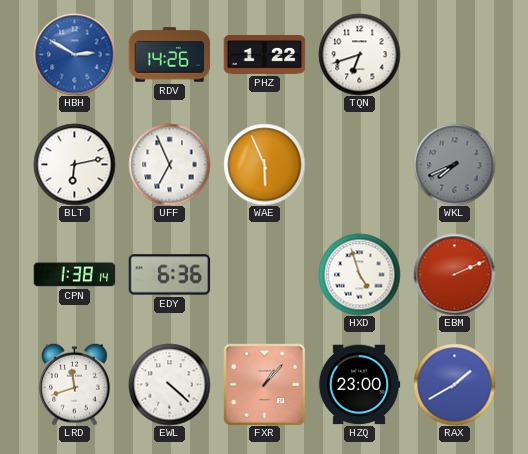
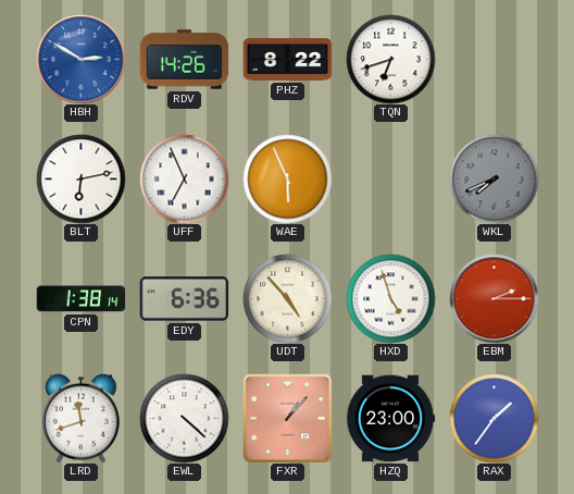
PHZ: 1:22 -> 8:22
UDT: none -> 4:53
EBM: 2:11 -> 2:15
RAX: 1:40 -> 1:36
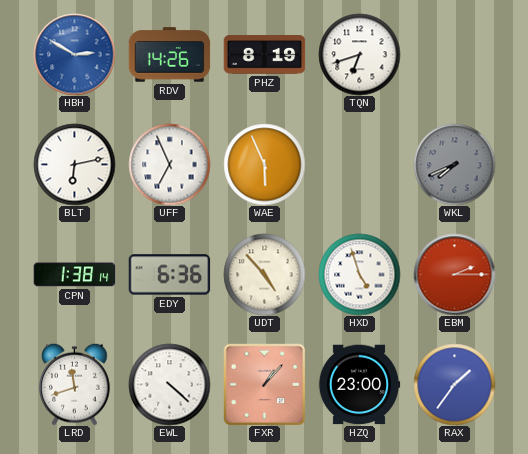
PHZ: 8:22 -> 8:19
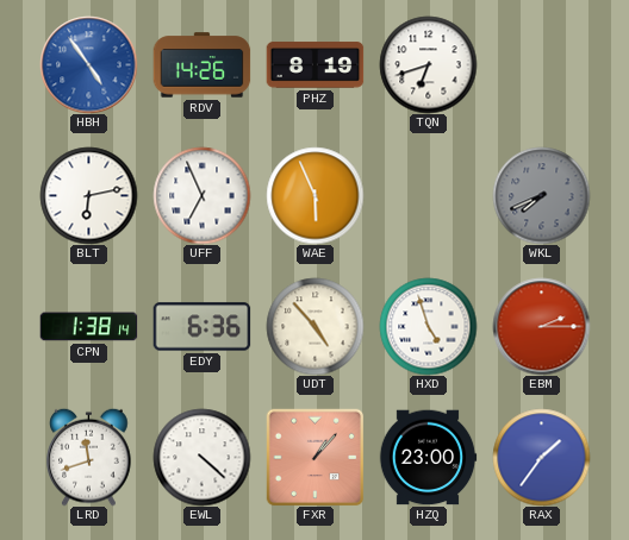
HBH: 2:50 -> 4:54
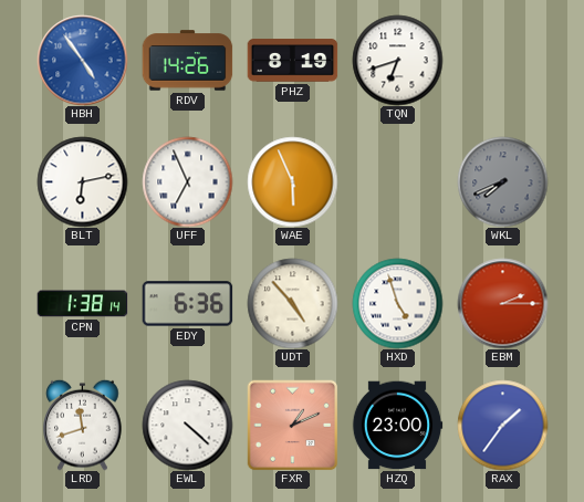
FXR: 1:07 -> 1:11
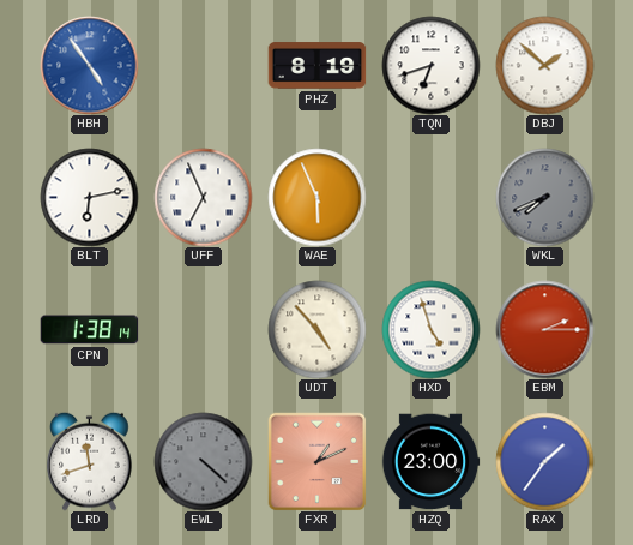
RDV: 14:26 -> none
DBJ: none -> 1:52
EDY: 6:36 -> none
EWL dial: white -> grey
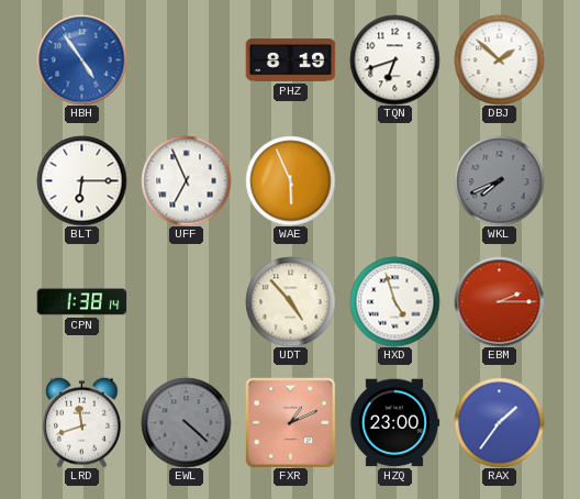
BLT: 6:13 -> 6:15
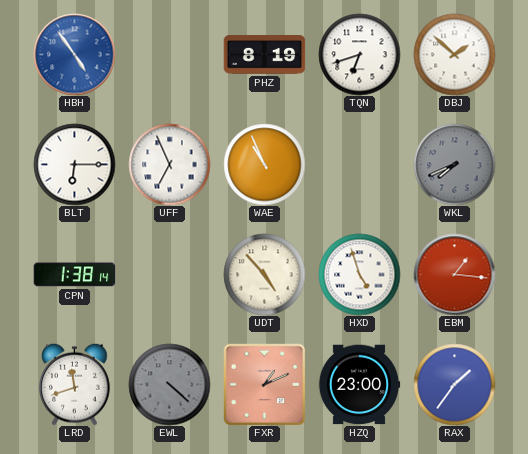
WAE: 5:56 -> 10:56
EBM: 2:15 -> 1:16
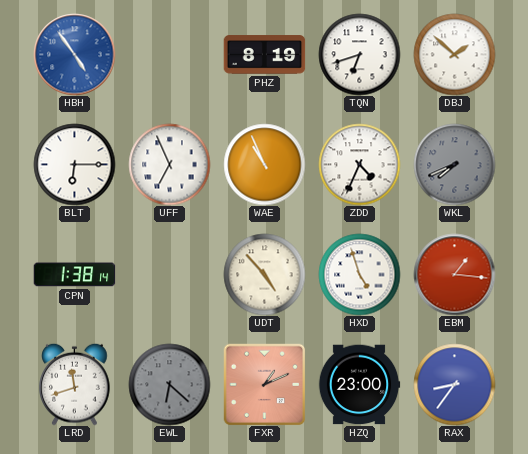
ZDD: none -> 4:34
EWL: 4:22 -> 6:22
RAX: 1:36 -> 8:36
